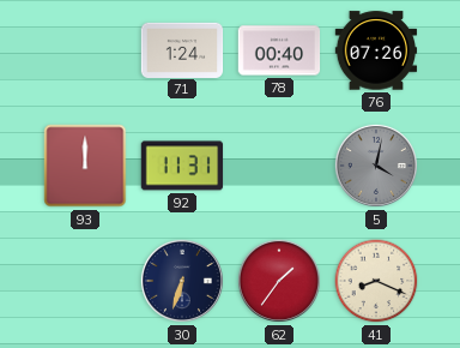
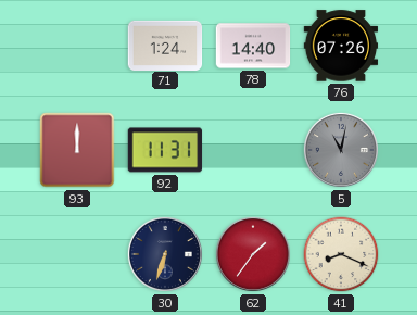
78: 00:40 -> 14:40
5: 4:02 -> 11:02
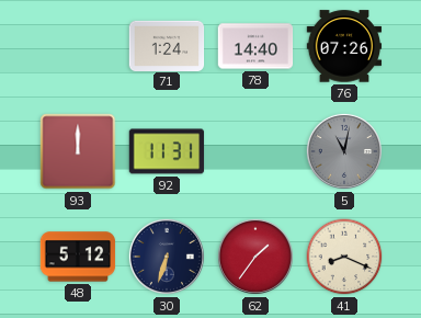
48: none -> 5:12
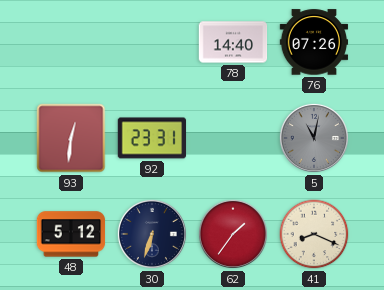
71: 1:24 -> none
93: 12:00 -> 12:31
92: 11:31 -> 23:31
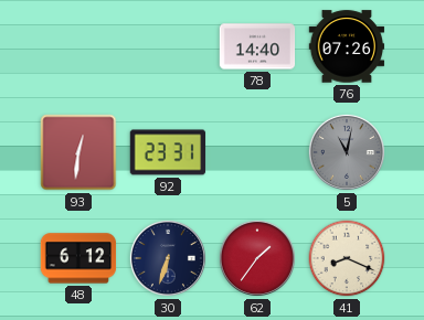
48: 5:12 -> 6:12
